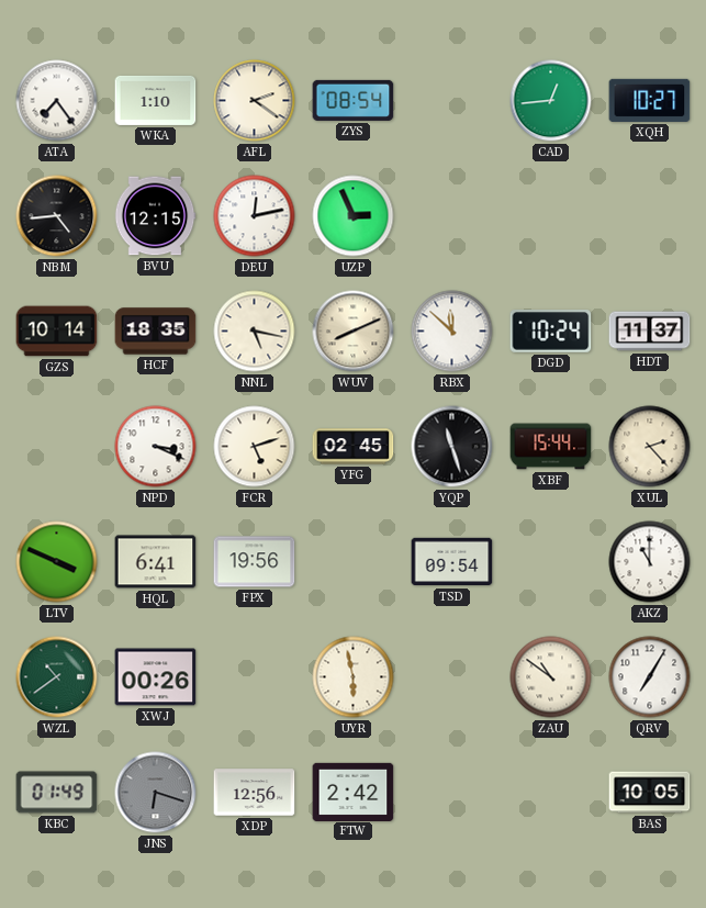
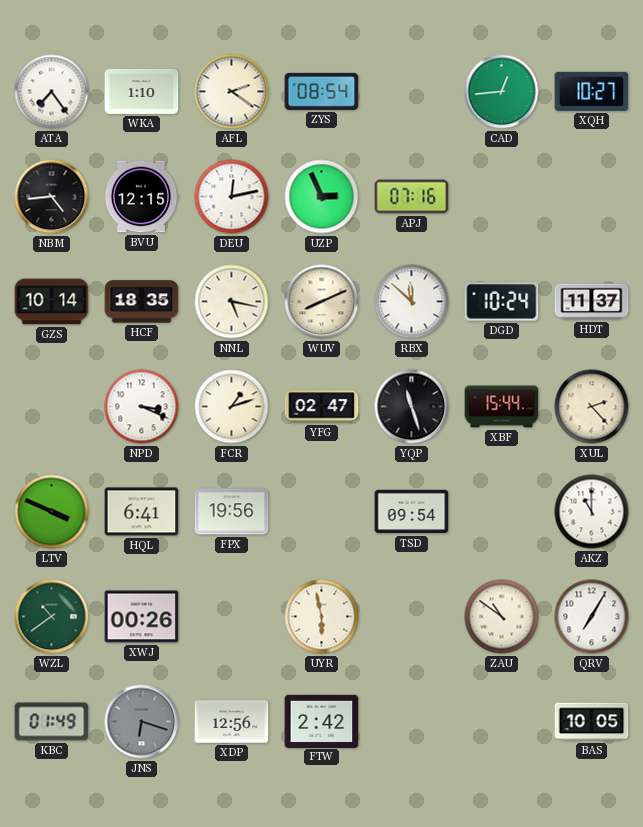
APJ: none -> 07:16
FCR: 5:12 -> 1:12
YFG: 02:45 -> 02:47
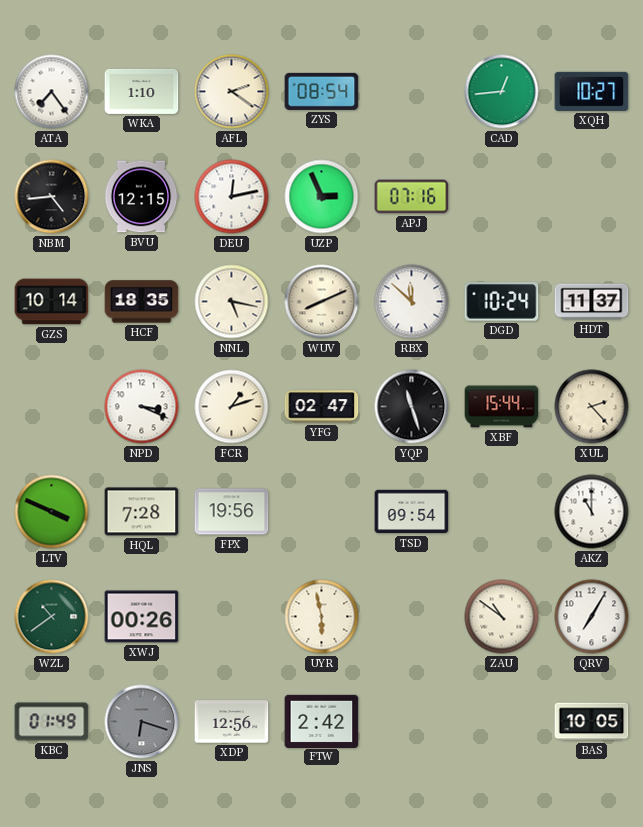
HQL: 6:41 -> 7:28
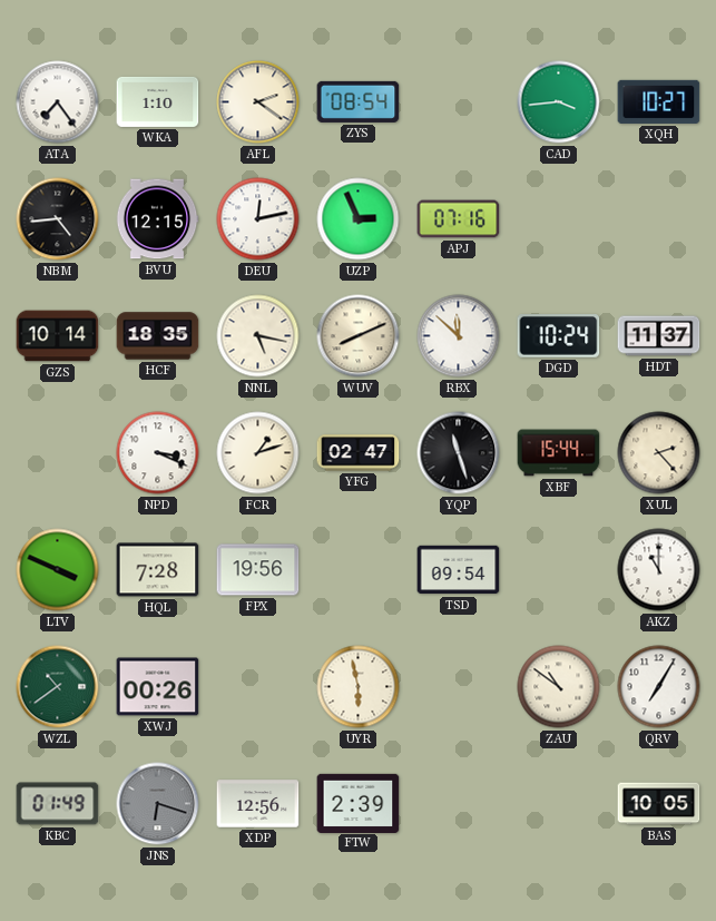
CAD: 12:44 -> 3:44
FTW: 2:42 -> 2:39
